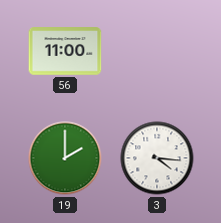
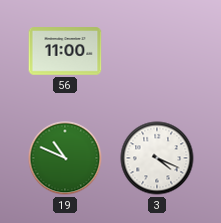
19: 2:00 -> 10:49
3: 4:16 -> 4:19
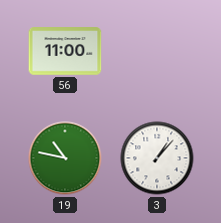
19: 10:49 -> 10:47
3: 4:19 -> 1:07
